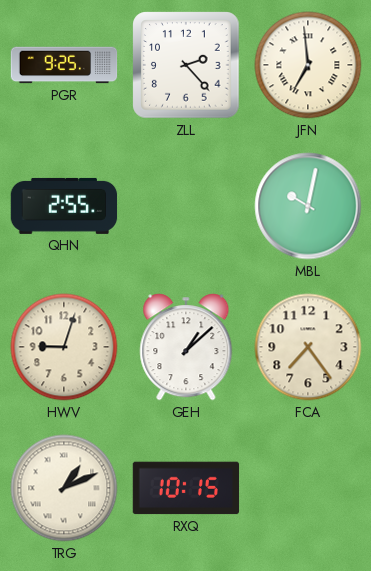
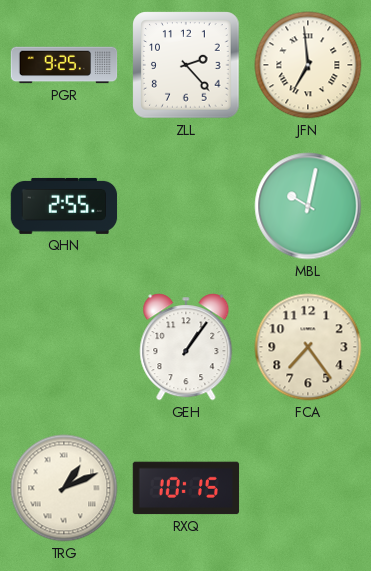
HWV: 9:03 -> none
GEH: 1:08 -> 1:06
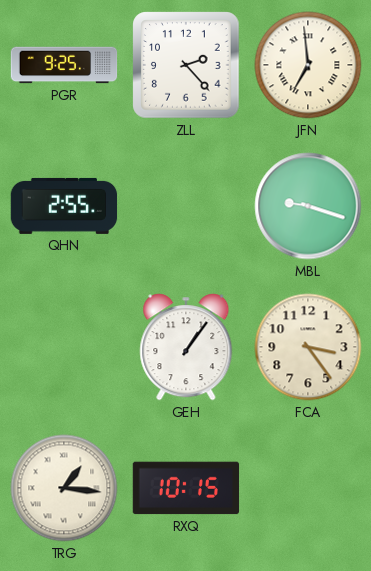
MBL: 10:02 -> 9:18
FCA: 7:24 -> 3:24
TRG: 1:11 -> 1:16
